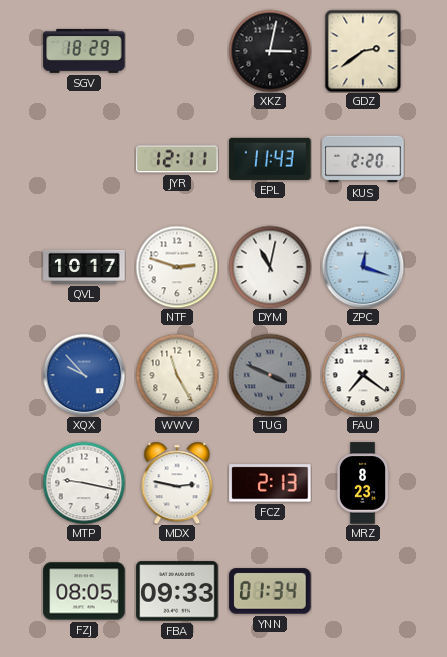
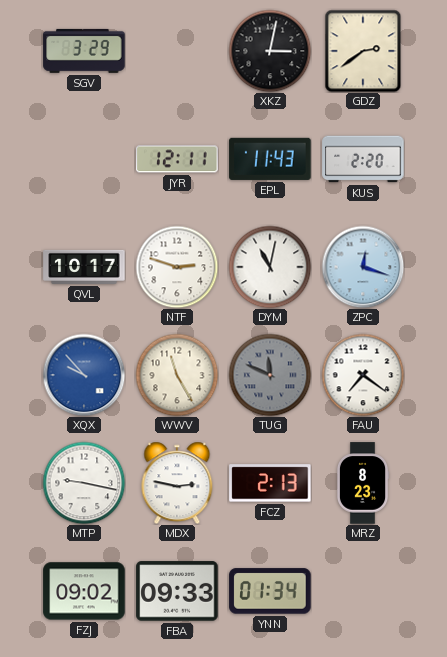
SGV: 18:29 -> 3:29
TUG: 3:49 -> 11:49
FZJ: 08:05 -> 09:02
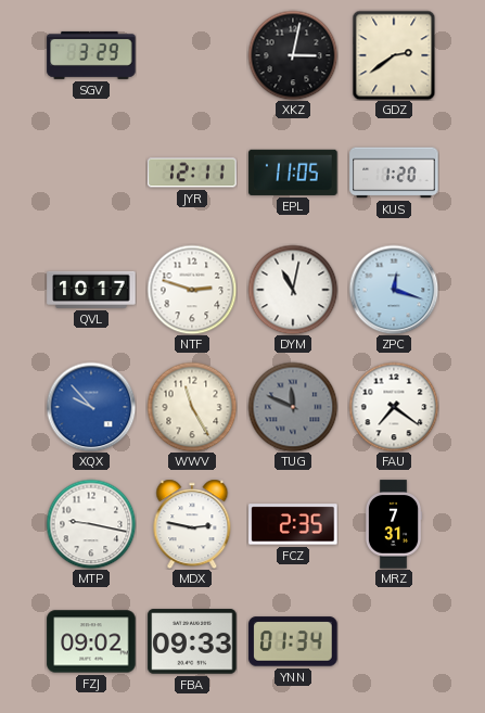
EPL: 11:43 -> 11:05
KUS: 2:20 -> 1:20
FCZ: 2:13 -> 2:35
MRZ: 8:23 -> 7:31
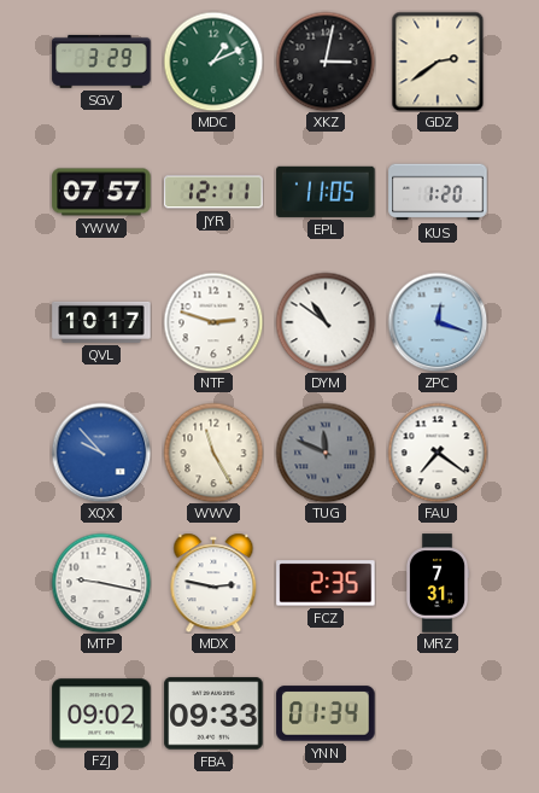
MDC: none -> 1:11
YWW: none -> 07:57
DYM: 11:02 -> 10:51
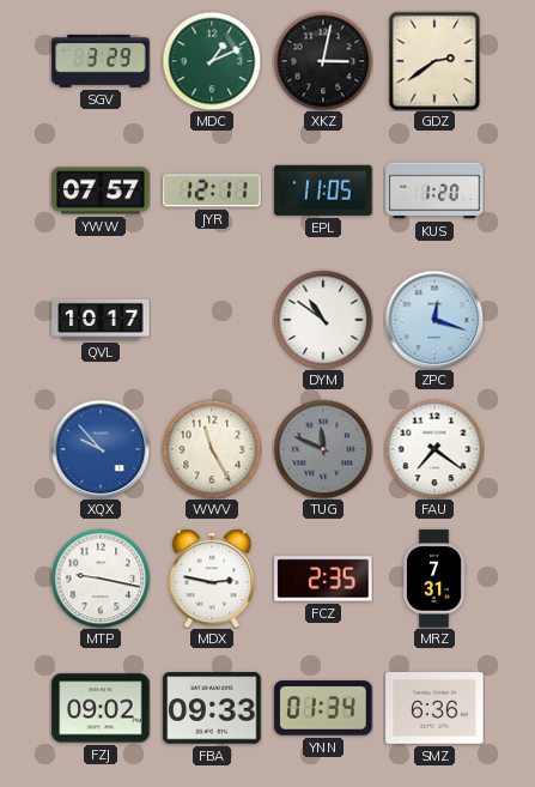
NTF: 2:48 -> none
SMZ: none -> 6:36
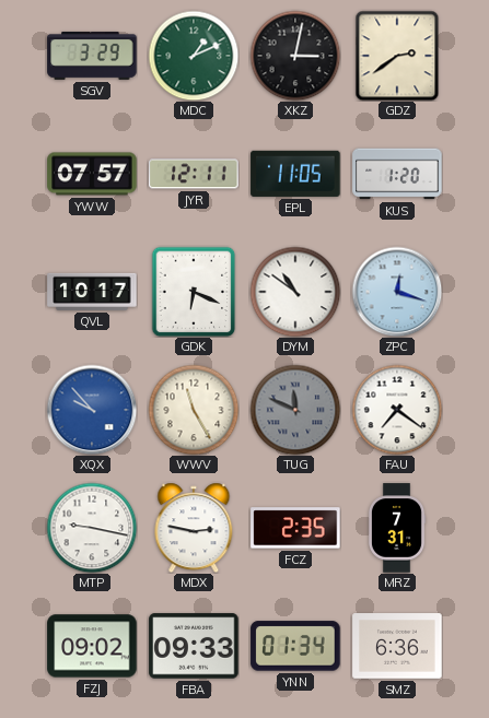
GDK: none -> 6:19
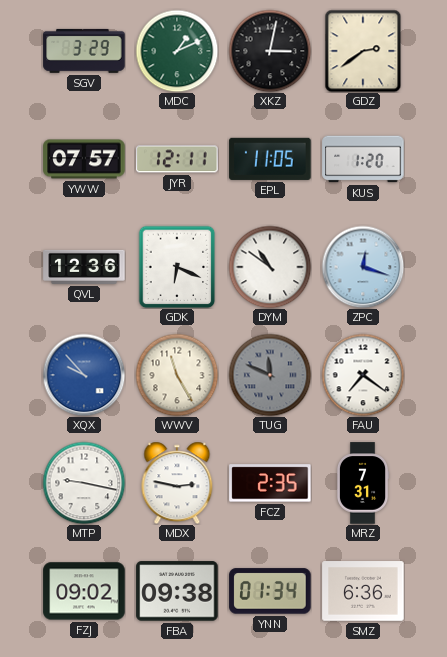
QVL: 10:17 -> 12:36
FBA: 09:33 -> 09:38
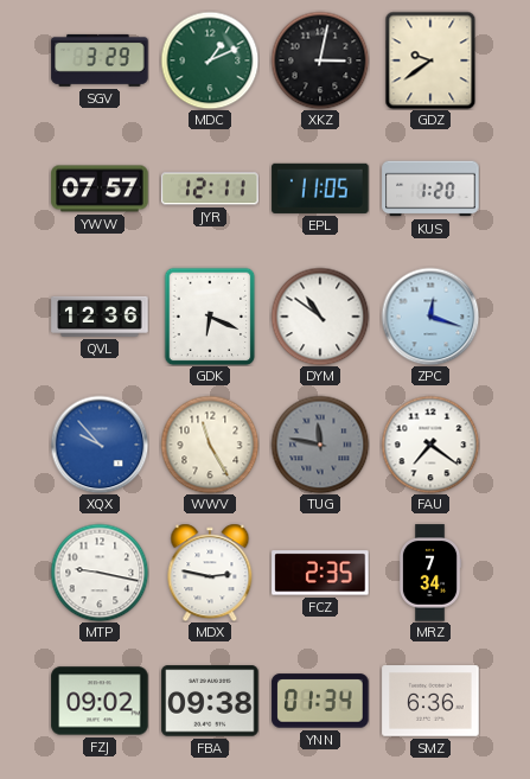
GDZ: 2:39 -> 9:39
TUG: 11:49 -> 11:47
MRZ: 7:31 -> 7:34
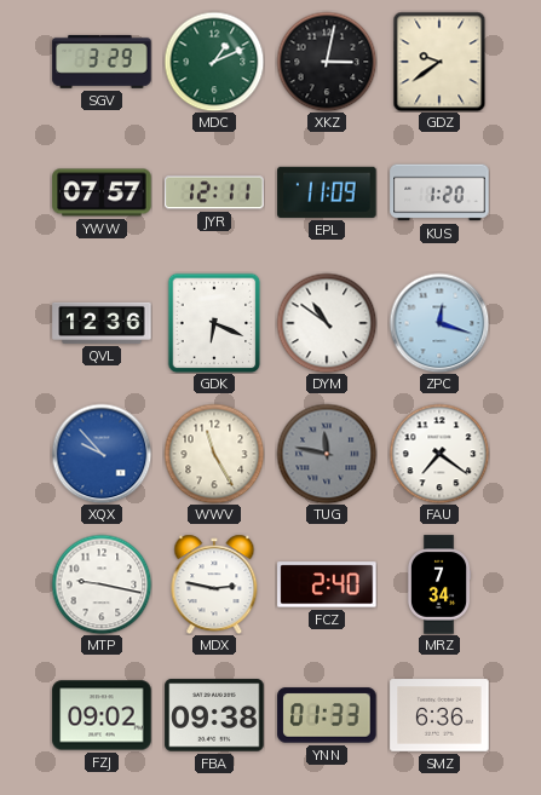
EPL: 11:05 -> 11:09
FCZ: 2:35 -> 2:40
YNN: 01:34 -> 01:33
